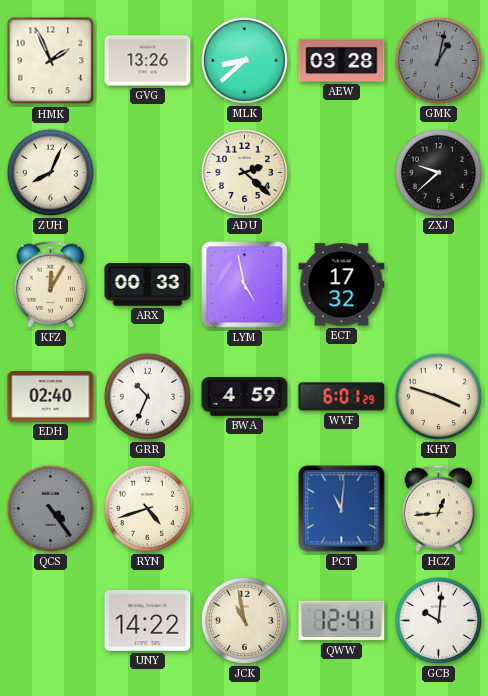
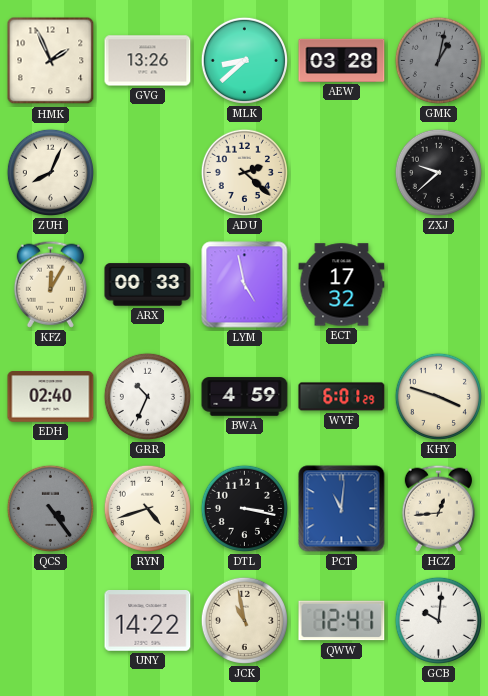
DTL: none -> 3:17
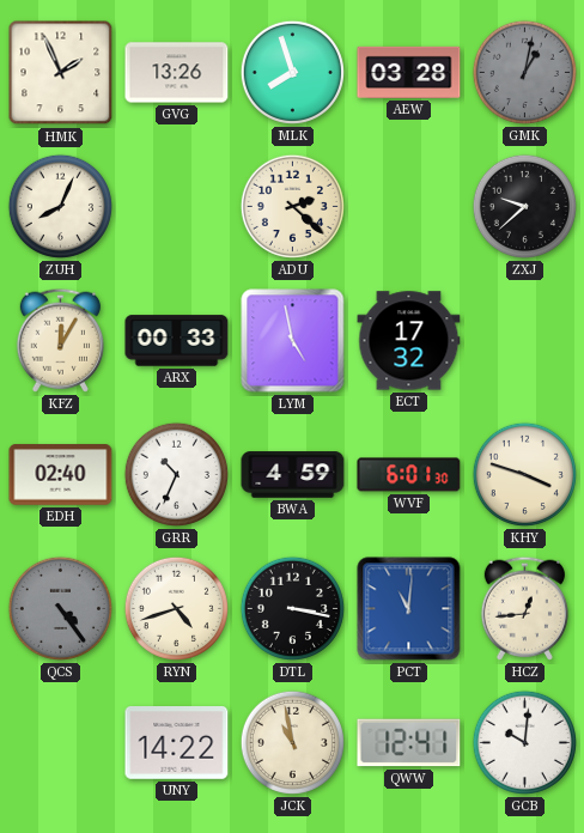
MLK: 8:38 -> 7:57
WVF: 6:01:29 -> 6:01:30
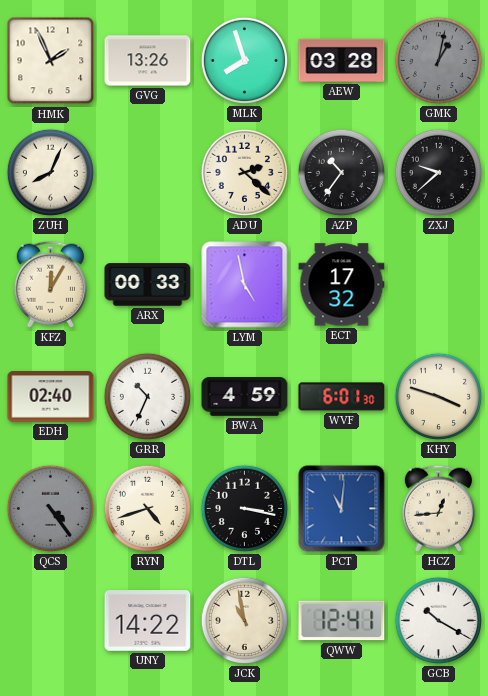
AZP: none -> 10:36
GCB: 10:01 -> 10:20
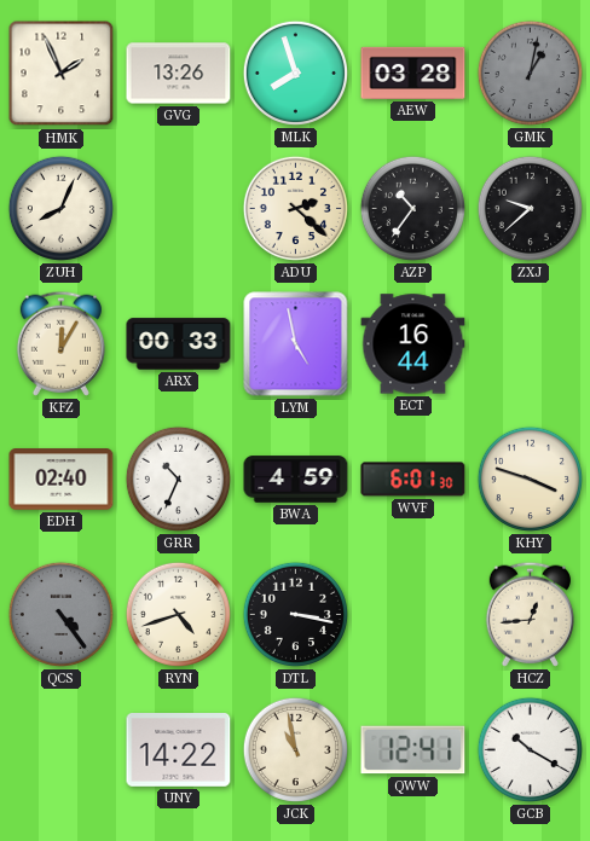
ECT: 17:32 -> 16:44
PCT: 11:01 -> none
